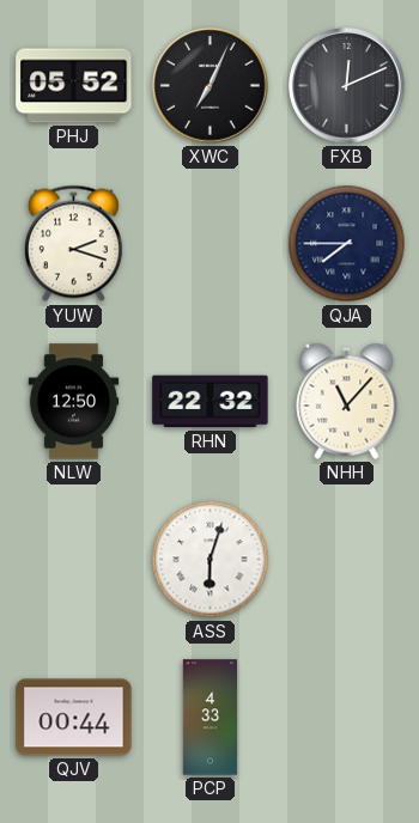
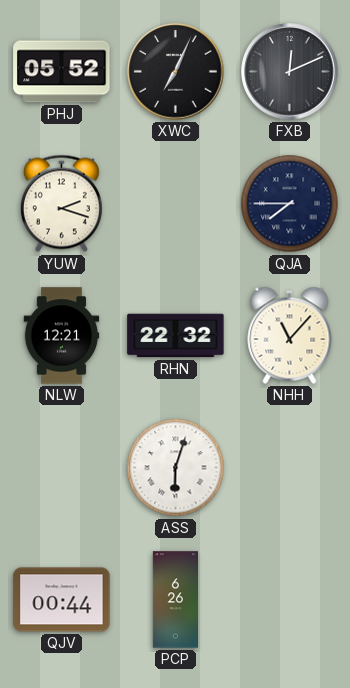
NLW: 12:50 -> 12:21
PCP: 4:33 -> 6:26
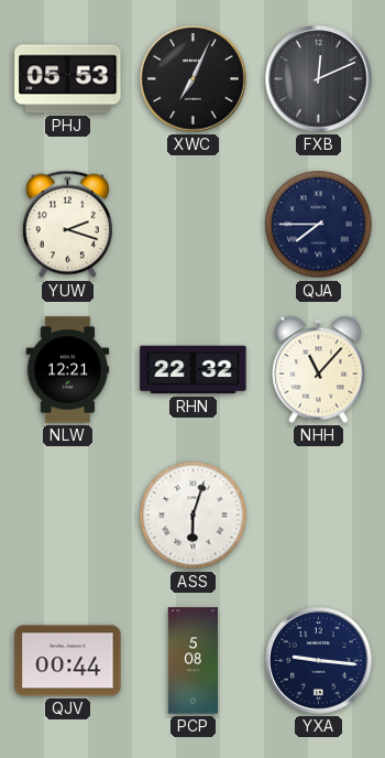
PHJ: 05:52 -> 05:53
PCP: 6:26 -> 5:08
YXA: none -> 9:16
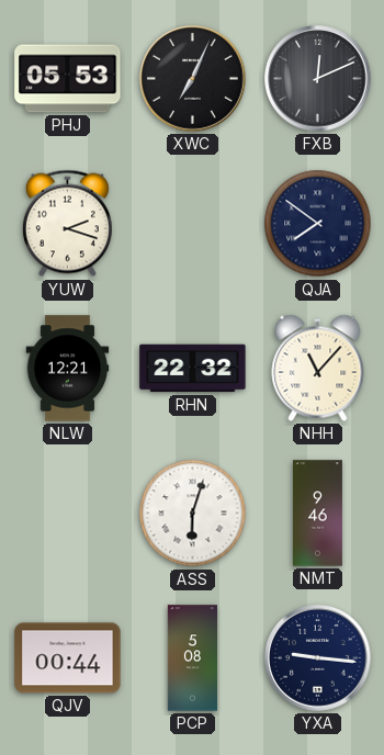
QJA: 7:45 -> 7:51
NMT: none -> 9:46
